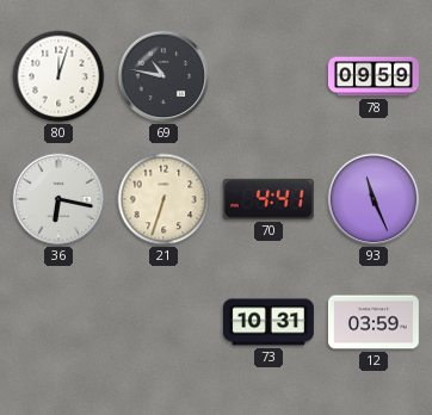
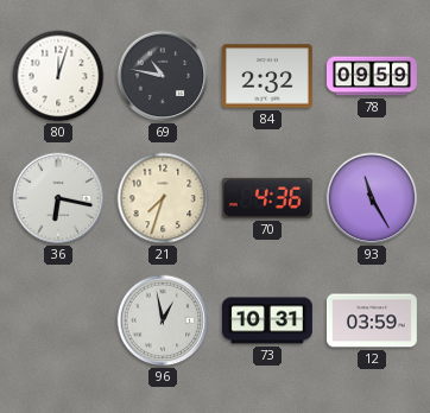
84: none -> 2:32
21: 6:33 -> 7:33
70: 4:41 -> 4:36
93: 11:26 -> 11:25
96: none -> 12:58
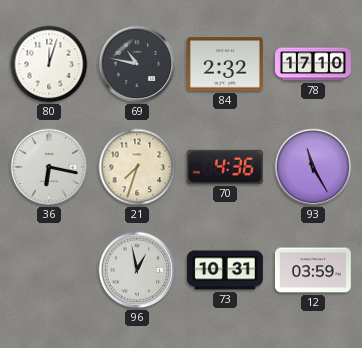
78: 09:59 -> 17:10
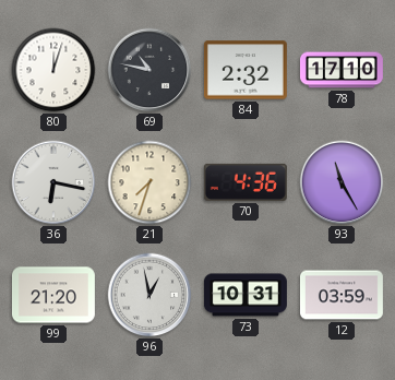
99: none -> 21:20
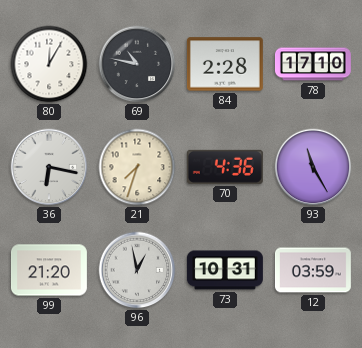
80: 12:03 -> 12:05
84: 2:32 -> 2:28
